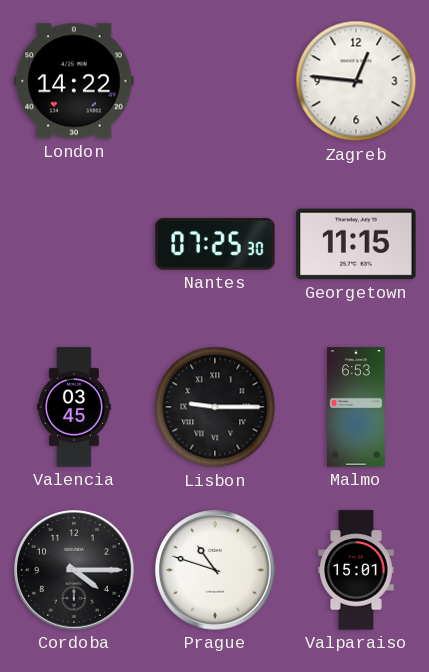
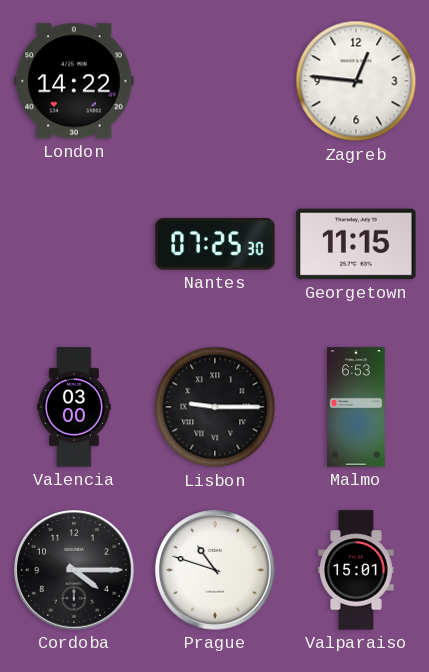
Valencia: 03:45 -> 03:00
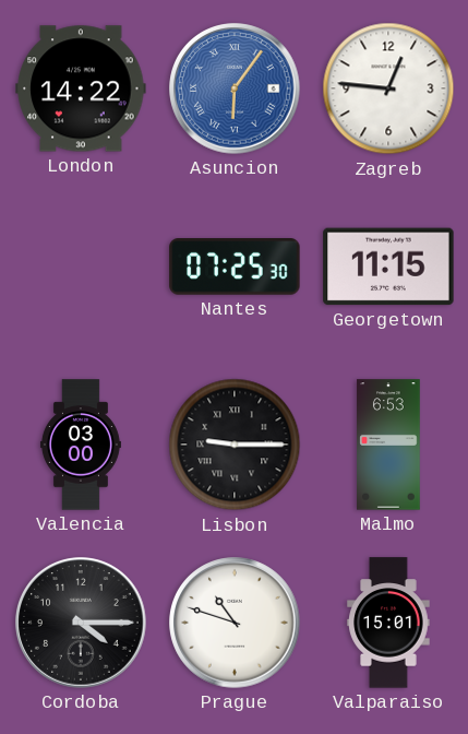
Asuncion: none -> 6:06
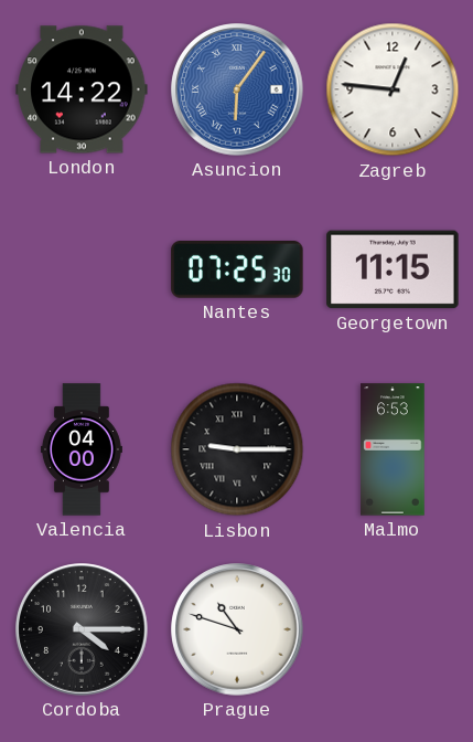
Valencia: 03:00 -> 04:00
Valparaiso: 15:01 -> none
